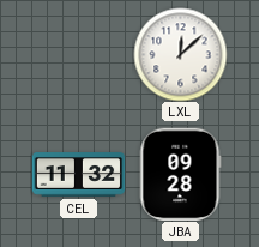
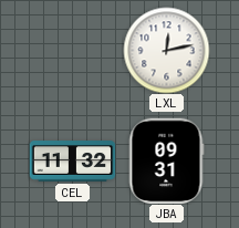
LXL: 12:08 -> 12:13
JBA: 09:28 -> 09:31
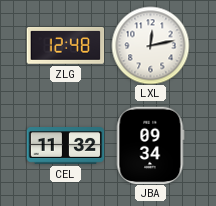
ZLG: none -> 12:48
JBA: 09:31 -> 09:34
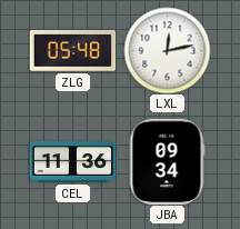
ZLG: 12:48 -> 05:48
CEL: 11:32 -> 11:36
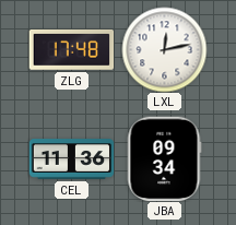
ZLG: 05:48 -> 17:48
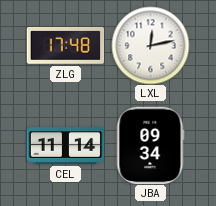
CEL: 11:36 -> 11:14
